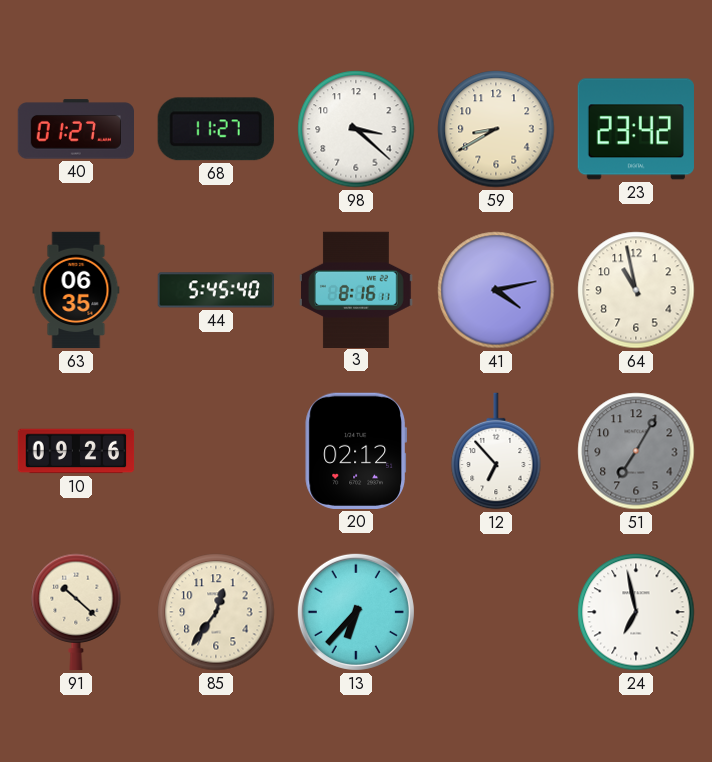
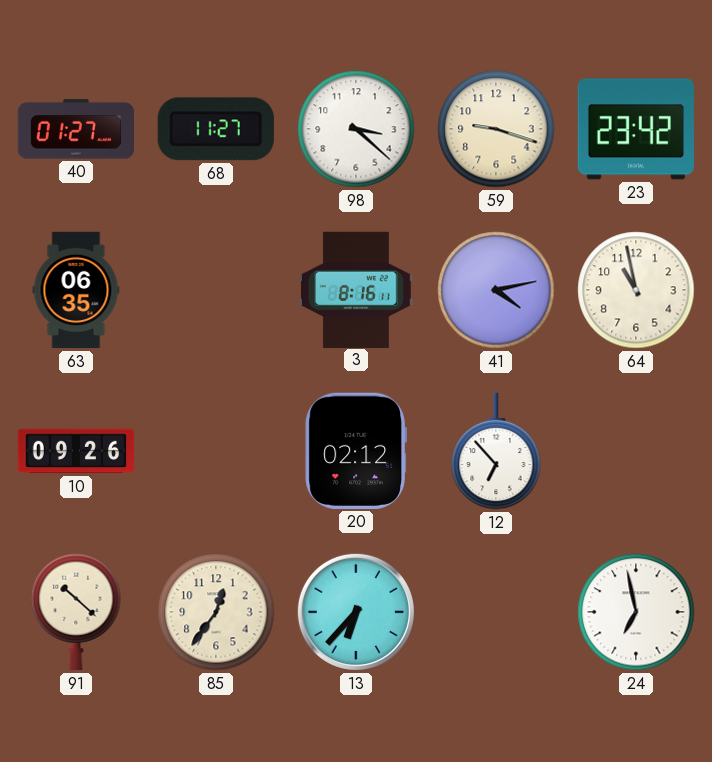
59: 8:40 -> 9:18
44: 5:45 -> none
51: 7:05 -> none
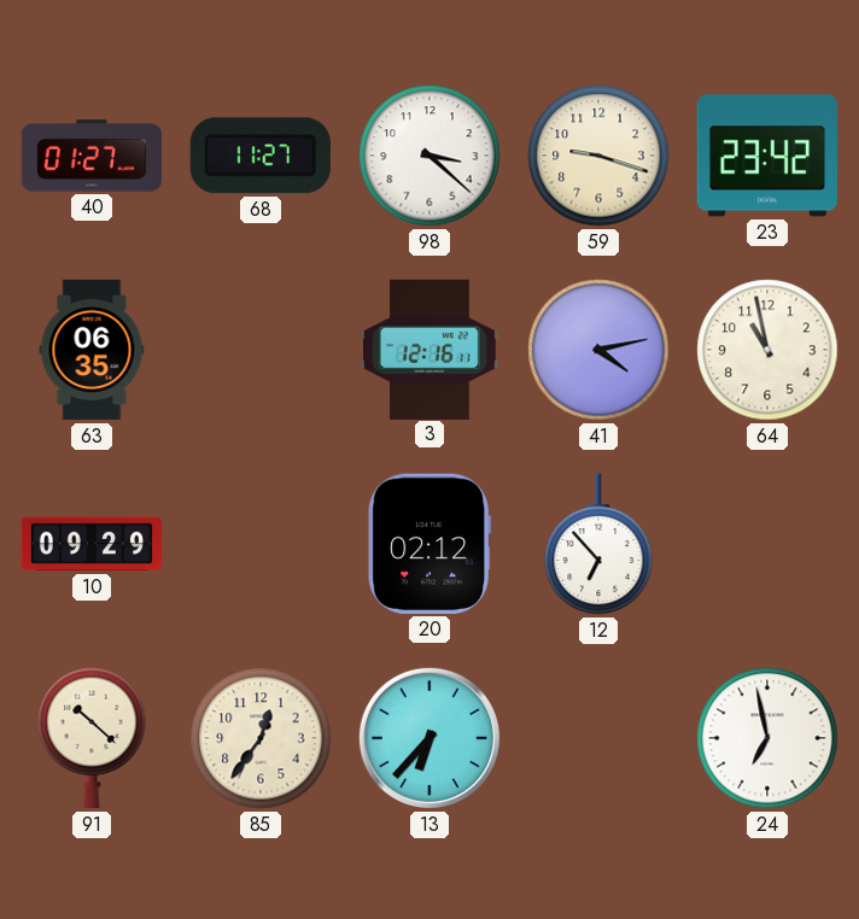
3: 8:16 -> 12:16
10: 09:26 -> 09:29
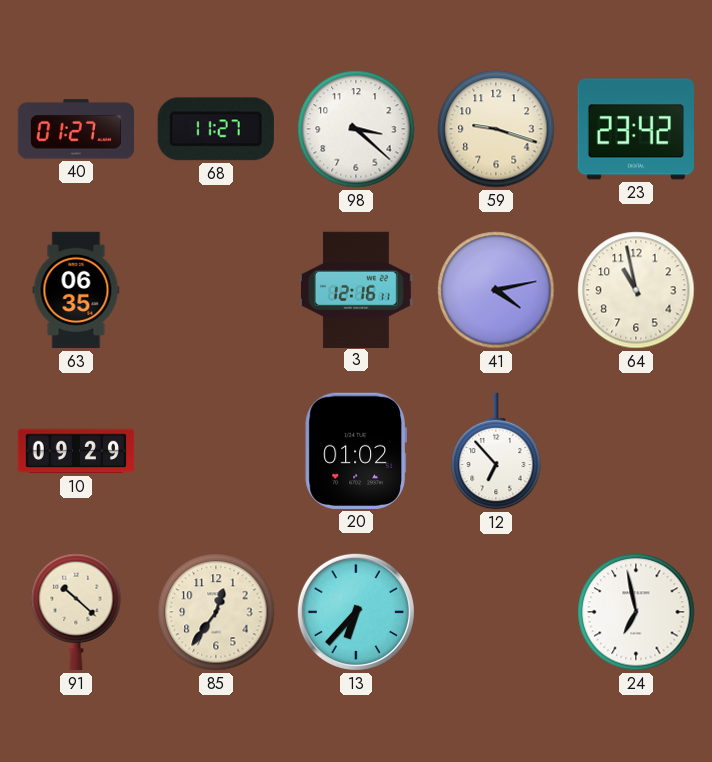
20: 02:12 -> 01:02
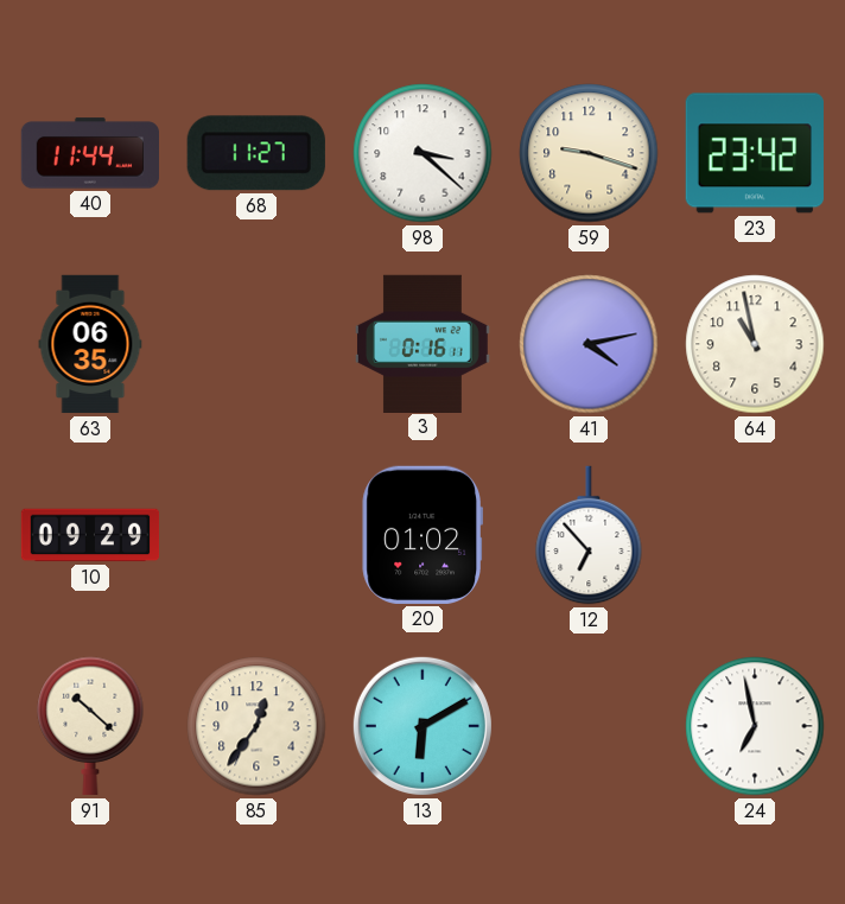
40: 01:27 -> 11:44
3: 12:16 -> 0:16
13: 6:37 -> 6:10
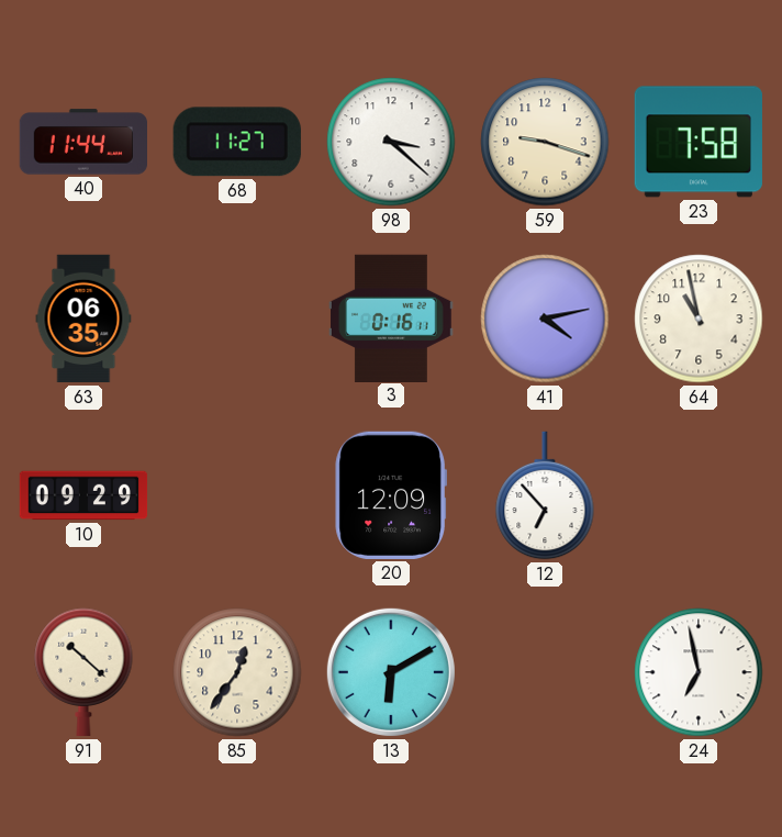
23: 23:42 -> 7:58
20: 01:02 -> 12:09
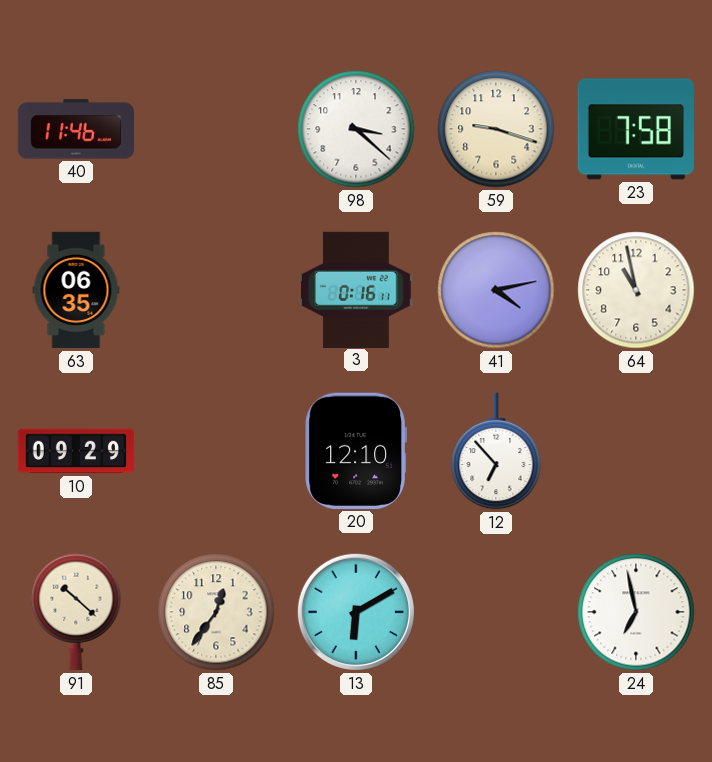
40: 11:44 -> 11:46
68: 11:27 -> none
20: 12:09 -> 12:10
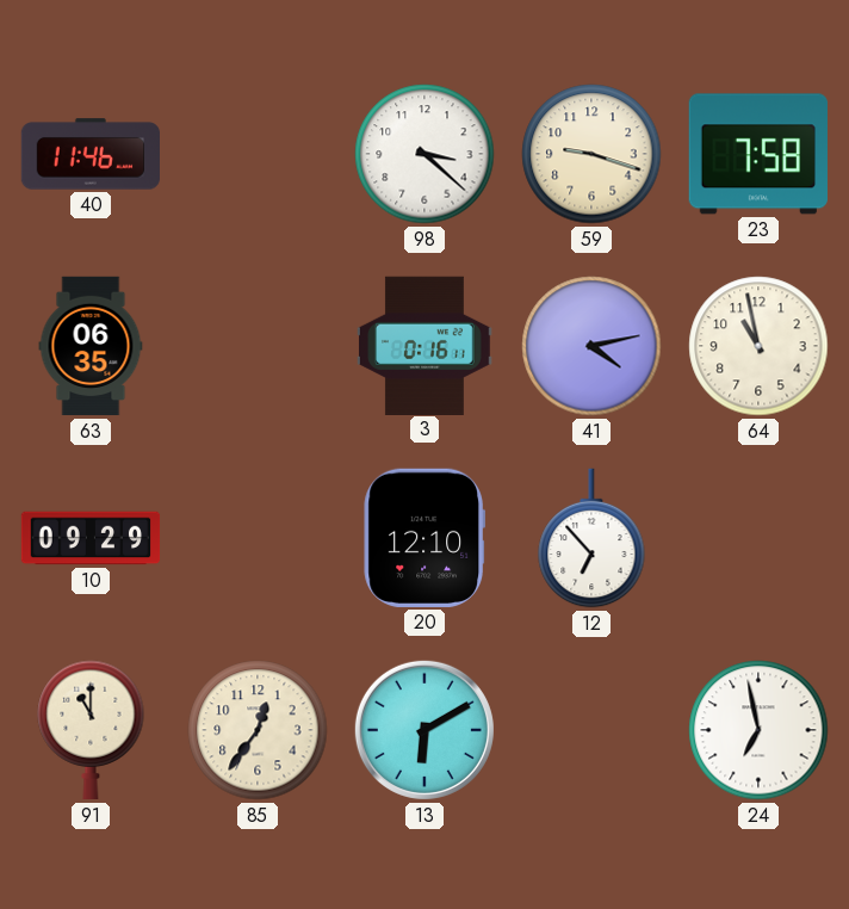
91: 10:22 -> 11:00
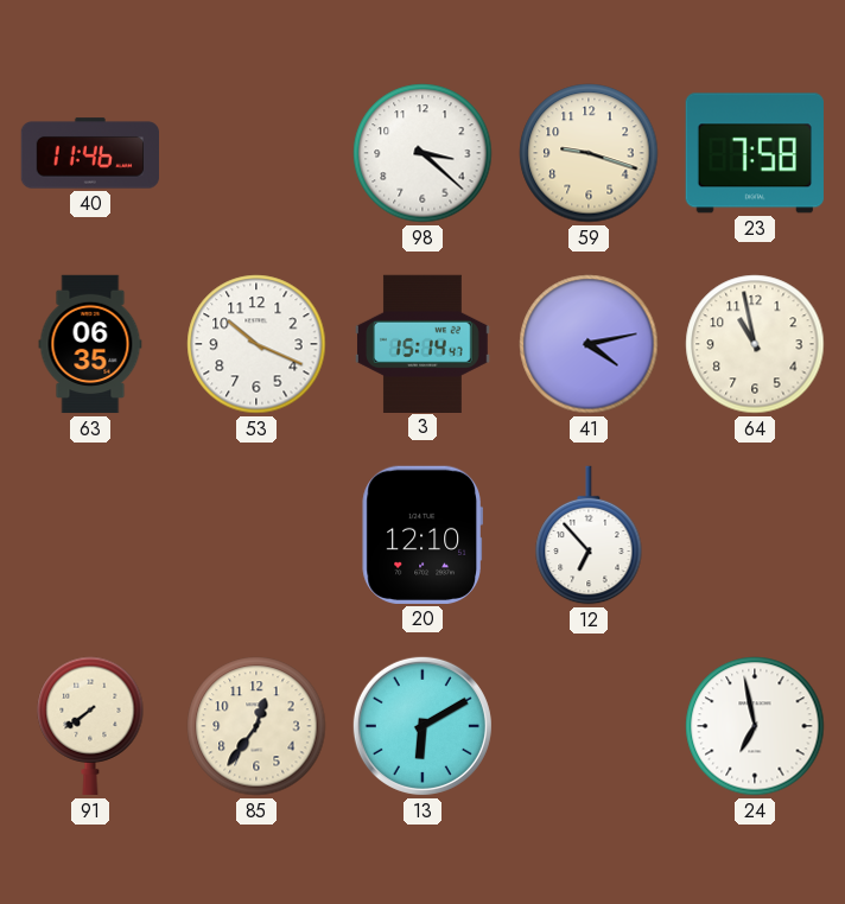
53: none -> 10:19
3: 0:16 -> 15:14
10: 09:29 -> none
91: 11:00 -> 7:39
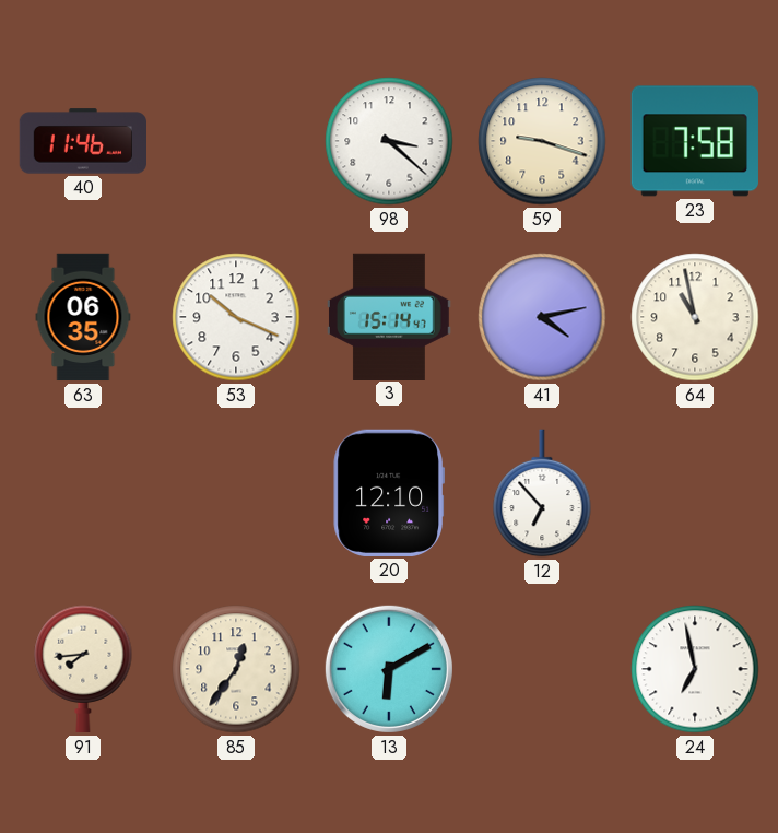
91: 7:39 -> 7:44
